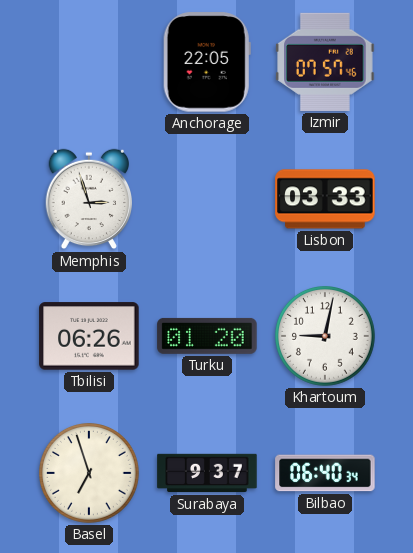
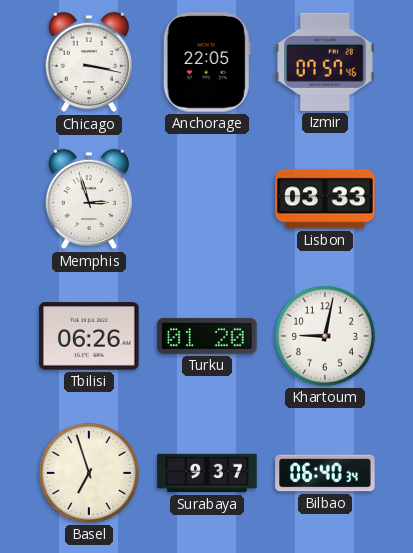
Chicago: none -> 3:17
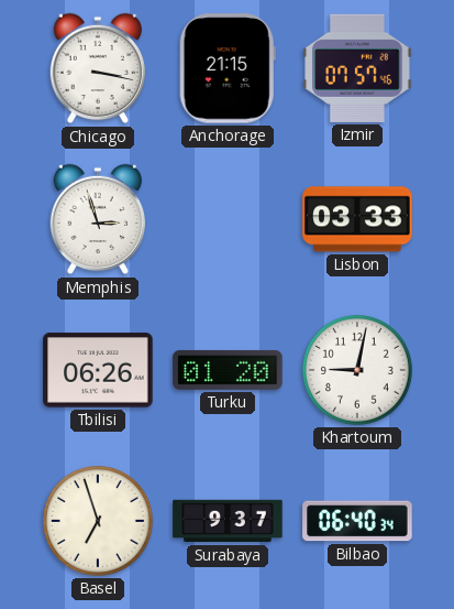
Anchorage: 22:05 -> 21:15
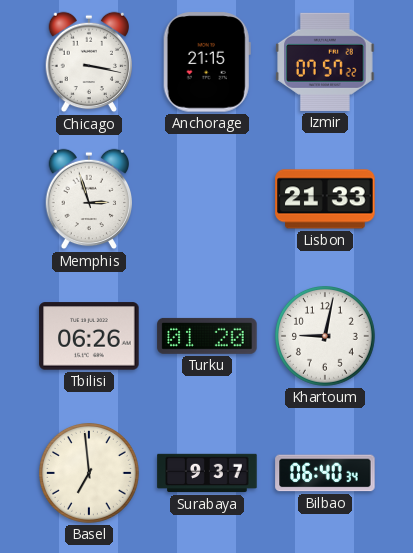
Izmir: 07:57:46 -> 07:57:22
Lisbon: 03:33 -> 21:33
Basel: 6:57 -> 6:59
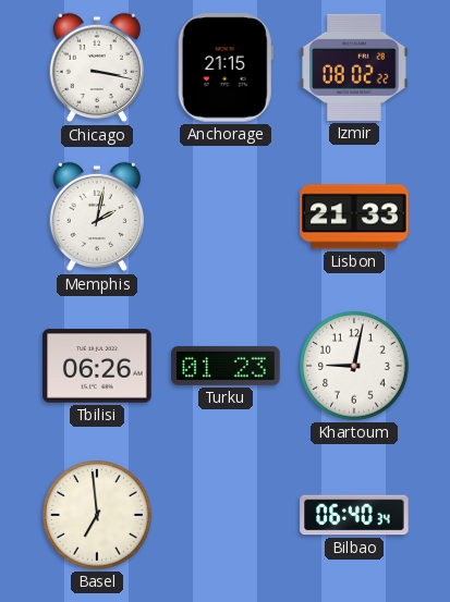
Izmir: 07:57 -> 08:02
Memphis: 2:57 -> 2:02
Turku: 01:20 -> 01:23
Surabaya: 9:37 -> none
